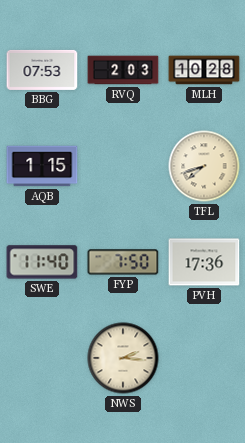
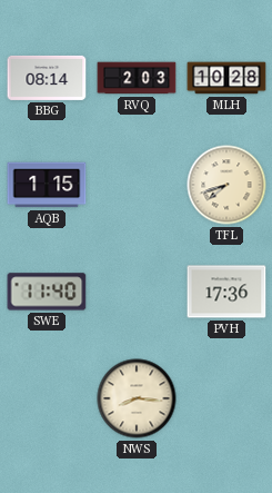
BBG: 07:53 -> 08:14
FYP: 7:50 -> none
NWS: 2:16 -> 8:16
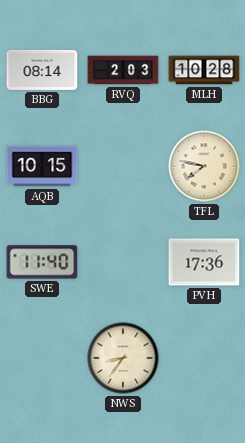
AQB: 1:15 -> 10:15
TFL: 7:42 -> 7:47
NWS: 8:16 -> 8:36
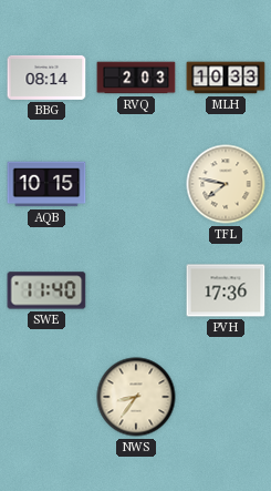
MLH: 10:28 -> 10:33
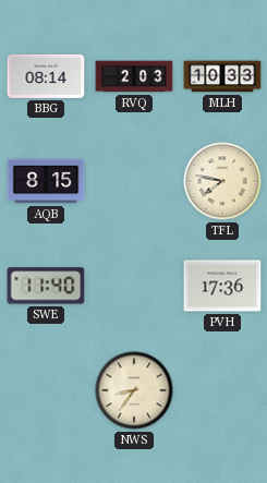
AQB: 10:15 -> 8:15
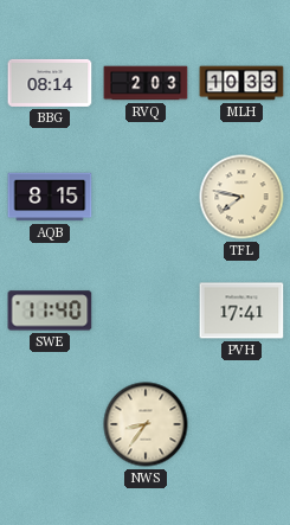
PVH: 17:36 -> 17:41
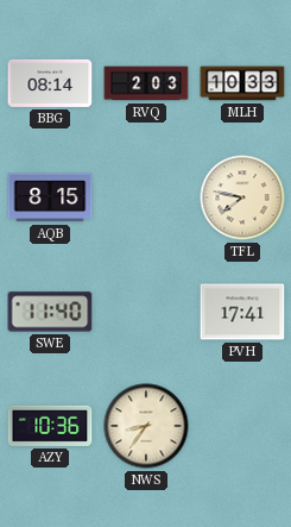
AZY: none -> 10:36
